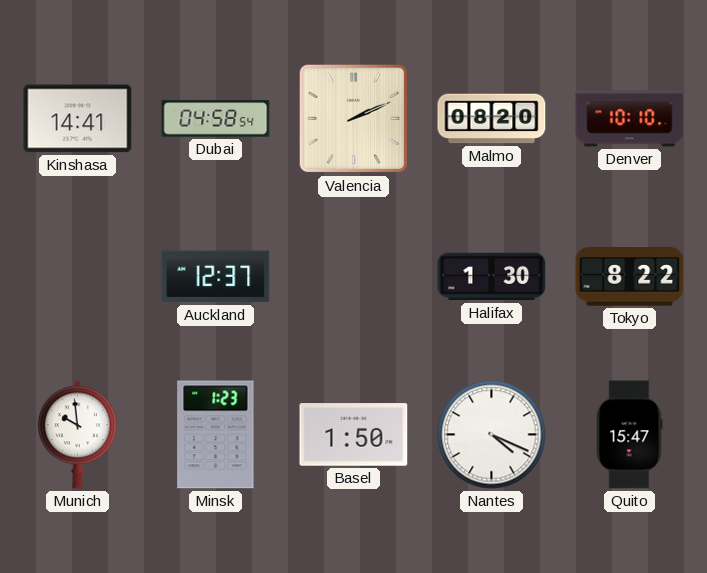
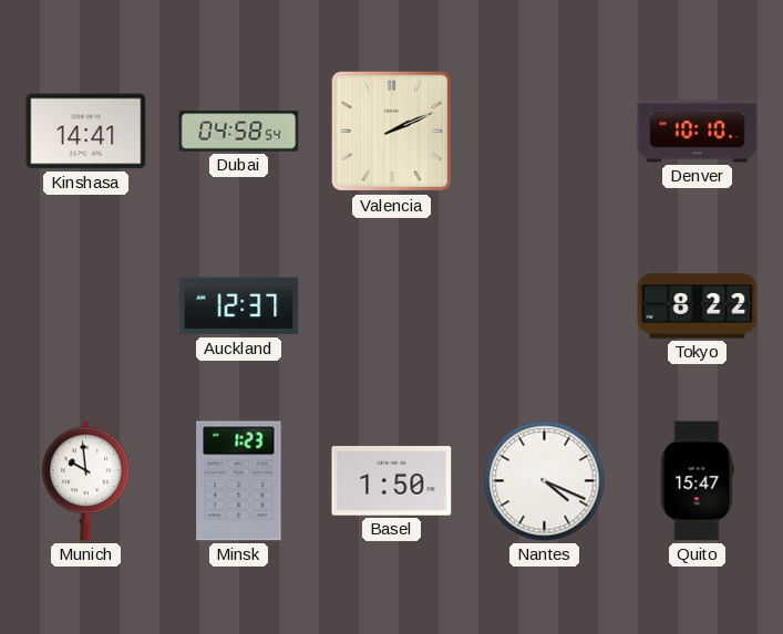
Malmo: 08:20 -> none
Halifax: 1:30 -> none
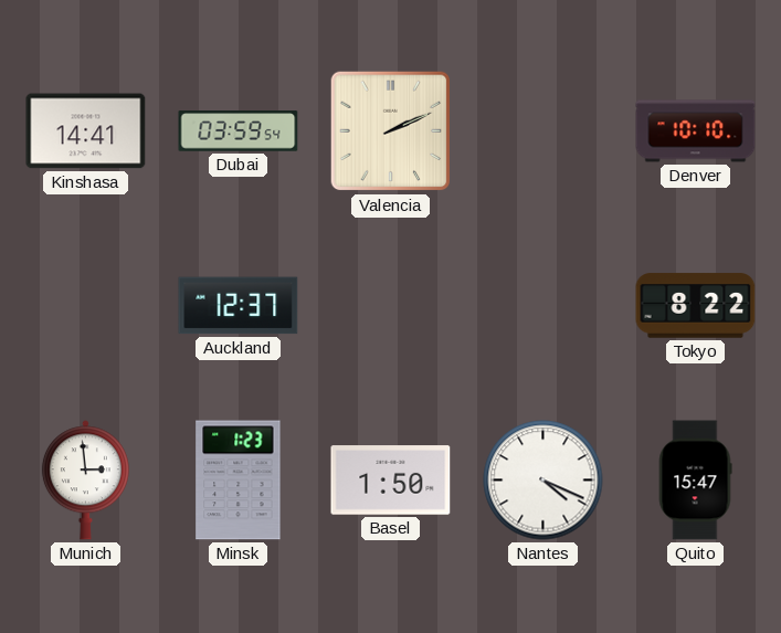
Dubai: 04:58 -> 03:59
Munich: 9:59 -> 2:59
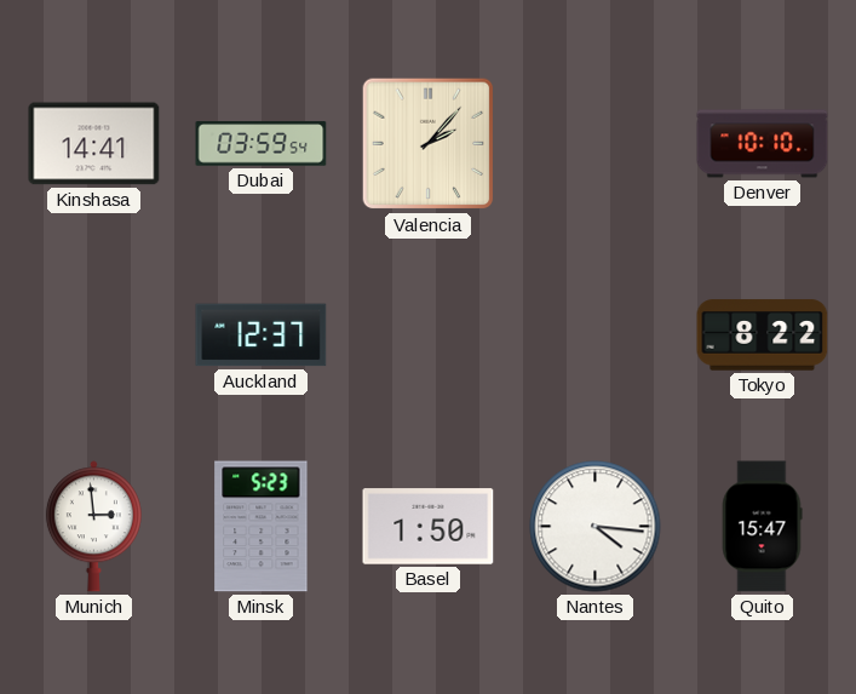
Valencia: 2:11 -> 2:07
Minsk: 1:23 -> 5:23
Nantes: 4:19 -> 4:16
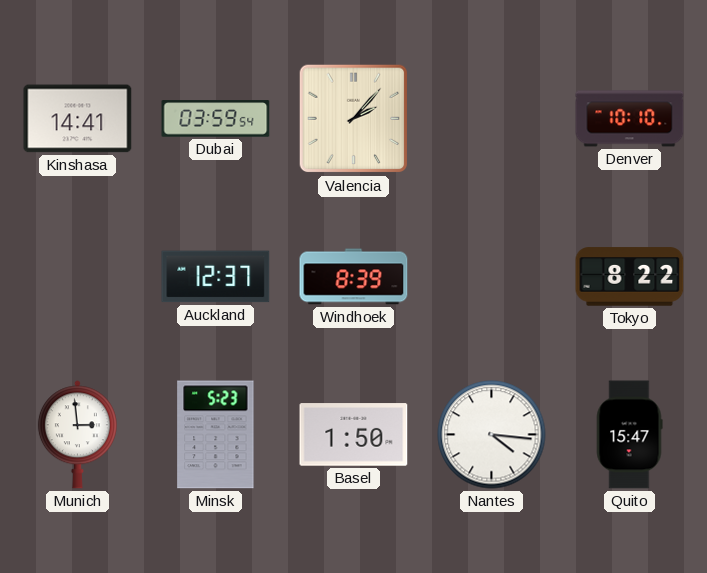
Windhoek: none -> 8:39
